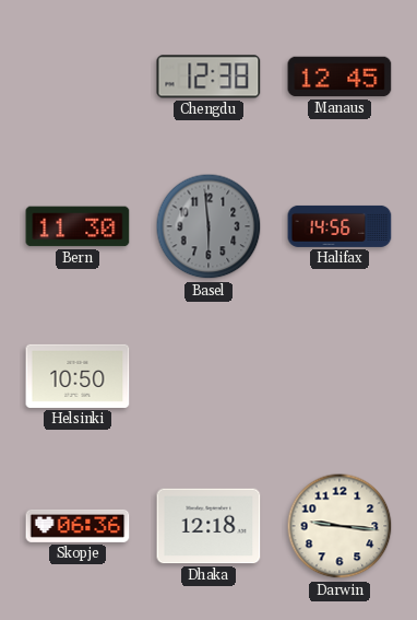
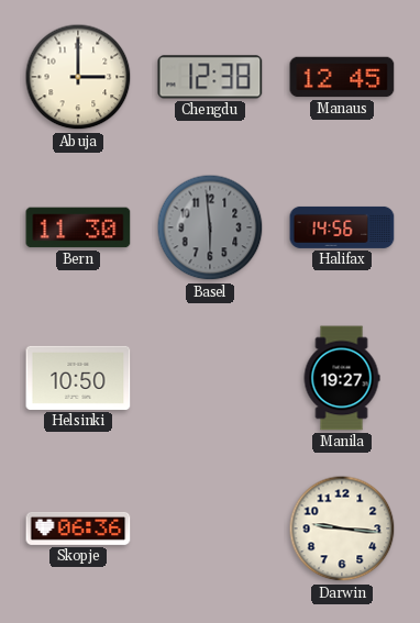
Abuja: none -> 3:00
Manila: none -> 19:27
Dhaka: 12:18 -> none
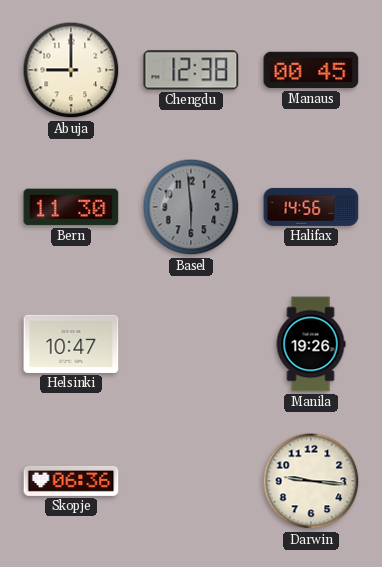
Abuja: 3:00 -> 9:00
Manaus: 12:45 -> 00:45
Helsinki: 10:50 -> 10:47
Manila: 19:27 -> 19:26
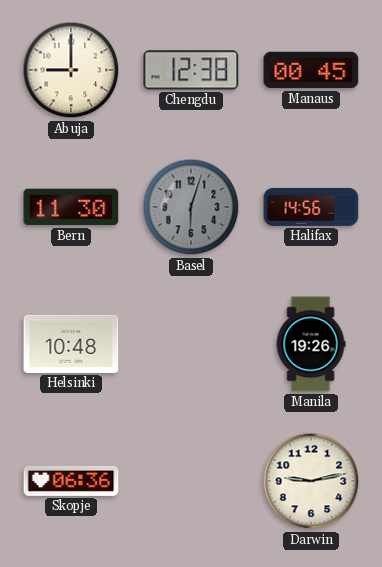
Basel: 5:59 -> 6:03
Helsinki: 10:47 -> 10:48
Darwin: 9:16 -> 9:13
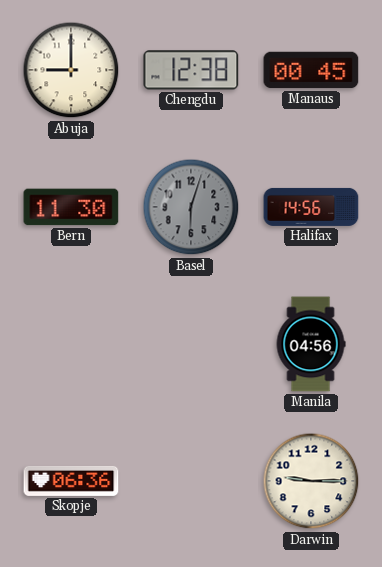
Helsinki: 10:48 -> none
Manila: 19:26 -> 04:56
Darwin: 9:13 -> 9:15
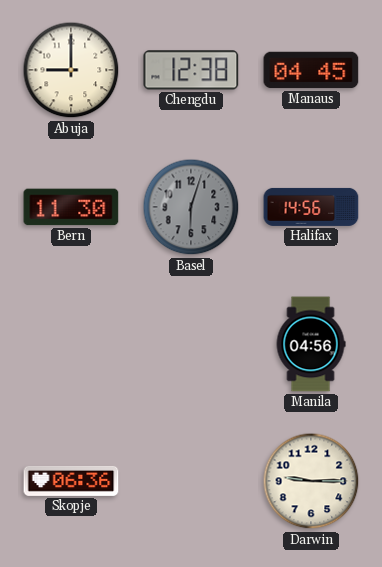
Manaus: 00:45 -> 04:45
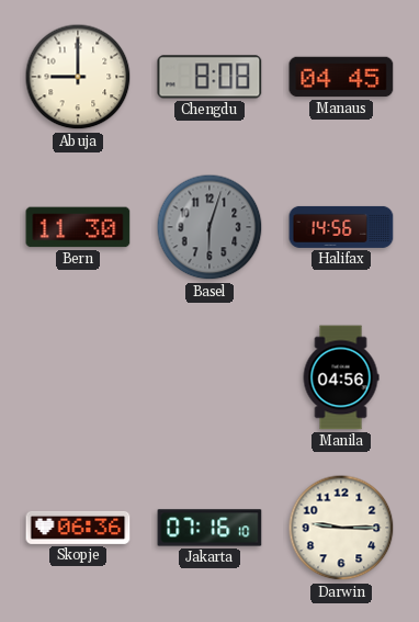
Chengdu: 12:38 -> 8:08
Jakarta: none -> 07:16
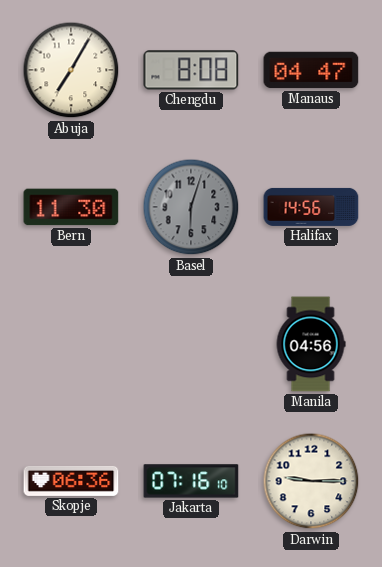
Abuja: 9:00 -> 7:05
Manaus: 04:45 -> 04:47
